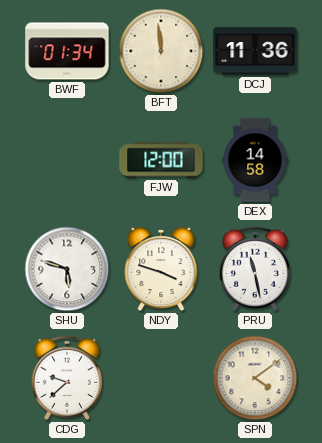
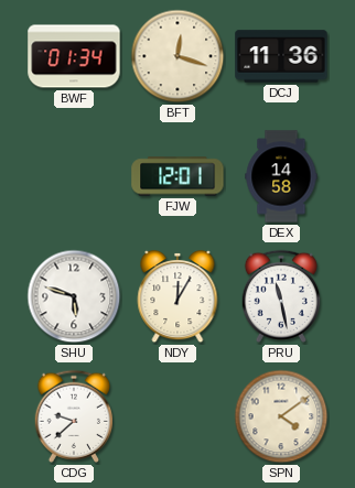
BFT: 11:59 -> 12:18
FJW: 12:00 -> 12:01
NDY: 3:48 -> 12:05
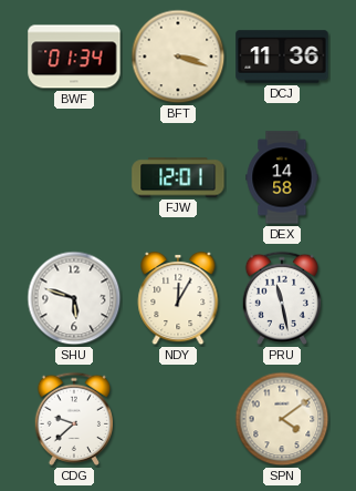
BFT: 12:18 -> 3:18
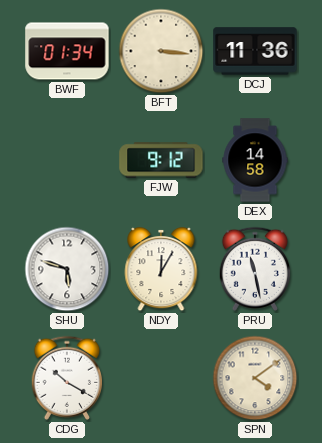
BFT: 3:18 -> 3:16
FJW: 12:01 -> 9:12
CDG: 9:38 -> 10:20
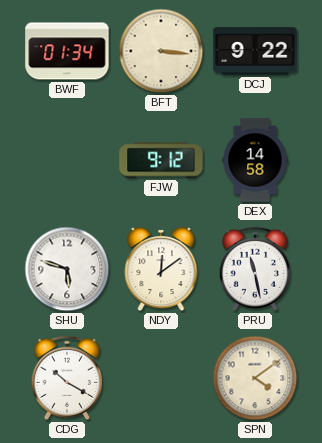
DCJ: 11:36 -> 9:22
NDY: 12:05 -> 12:09
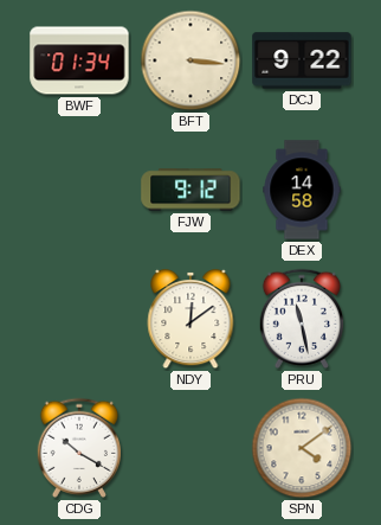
SHU: 5:48 -> none
